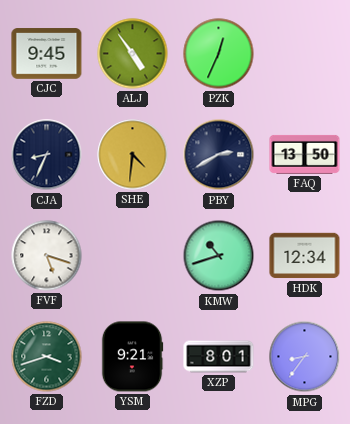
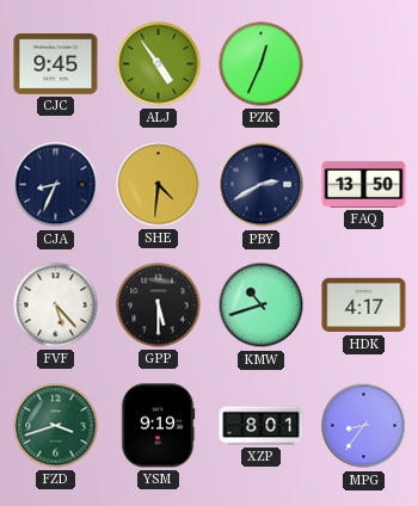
FVF: 5:18 -> 5:23
GPP: none -> 5:30
HDK: 12:34 -> 4:17
YSM: 9:21 -> 9:19
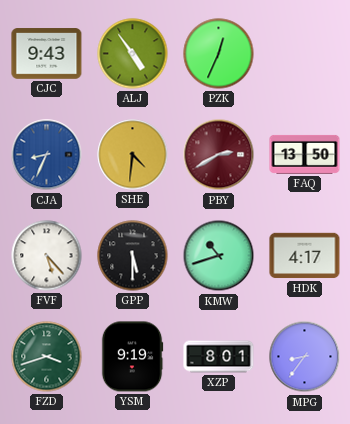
CJC: 9:45 -> 9:43
CJA dial: navy -> blue
PBY dial: navy -> burgundy
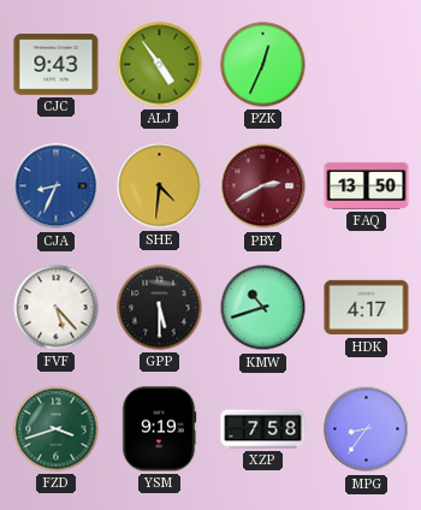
XZP: 8:01 -> 7:58
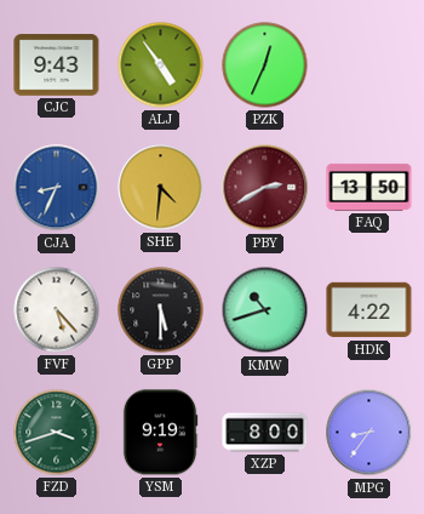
HDK: 4:17 -> 4:22
XZP: 7:58 -> 8:00
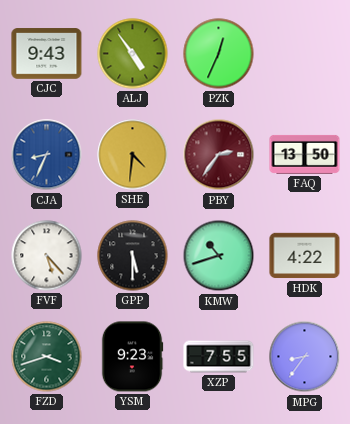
PBY: 2:40 -> 2:36
YSM: 9:19 -> 9:23
XZP: 8:00 -> 7:55
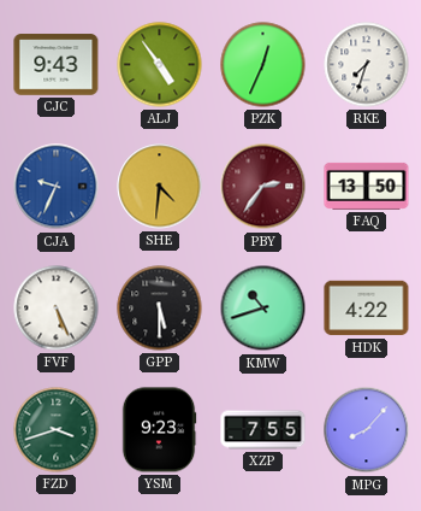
RKE: none -> 7:33
CJA: 8:34 -> 9:34
FVF: 5:23 -> 5:26
MPG: 8:36 -> 8:07
